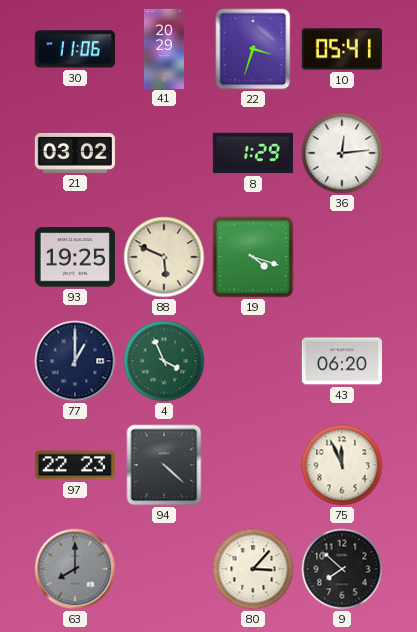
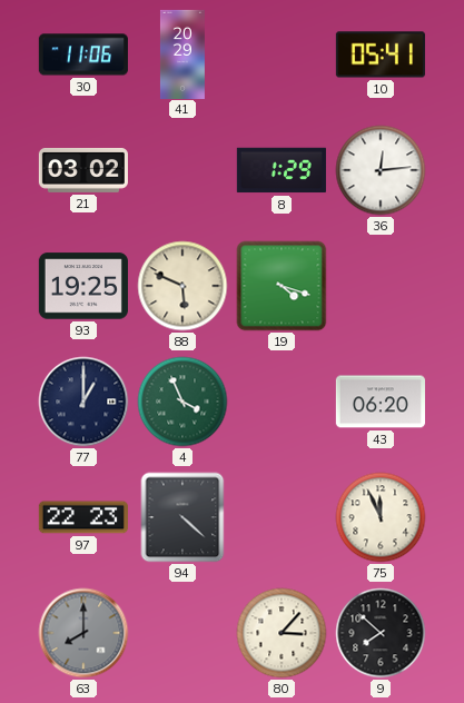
22: 3:33 -> none
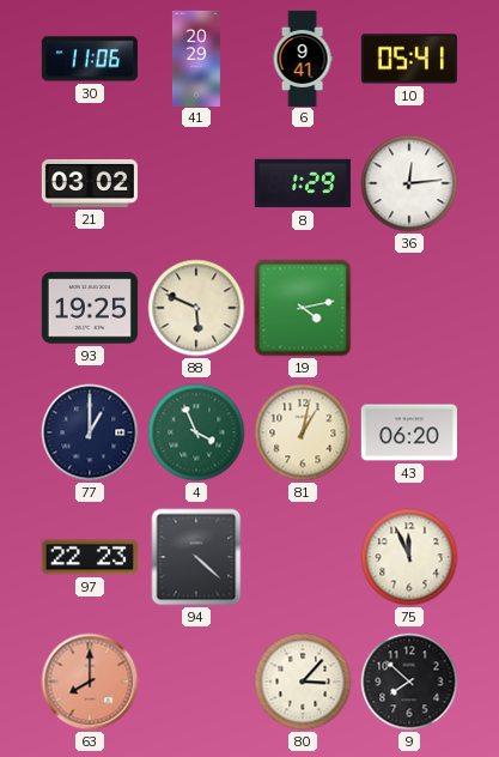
6: none -> 9:41
19: 4:18 -> 4:13
81: none -> 1:02
63 dial: grey -> salmon
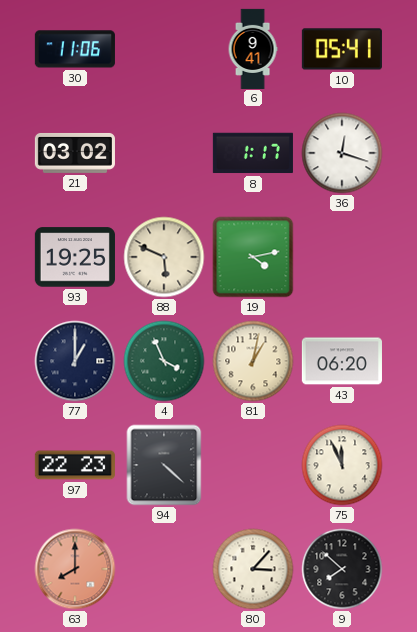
41: 20:29 -> none
8: 1:29 -> 1:17
36: 12:14 -> 12:18
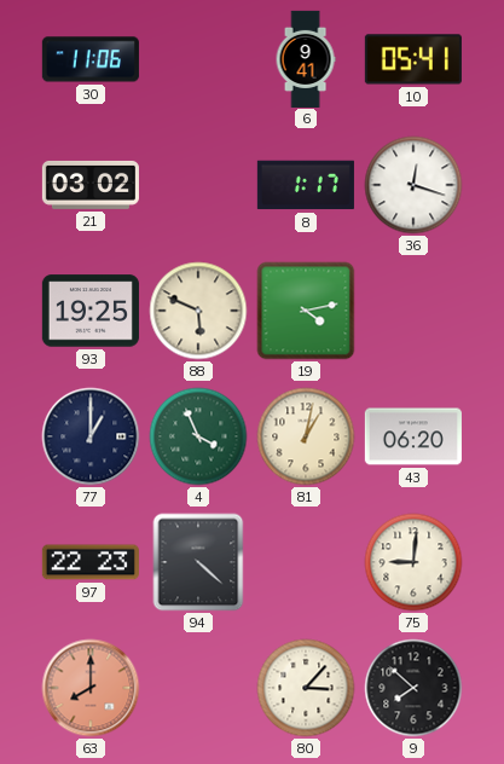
75: 11:56 -> 9:01
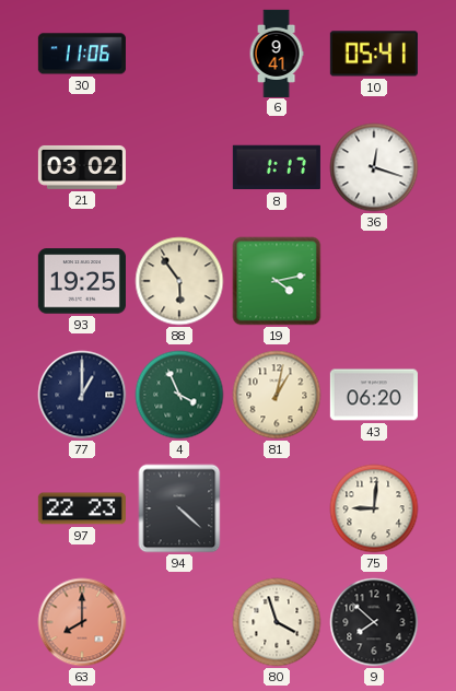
88: 5:49 -> 5:54
80: 3:07 -> 3:57
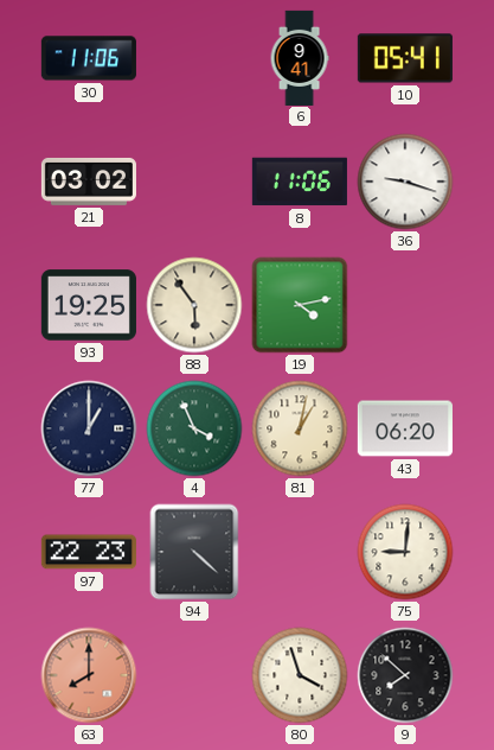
8: 1:17 -> 11:06
36: 12:18 -> 9:18
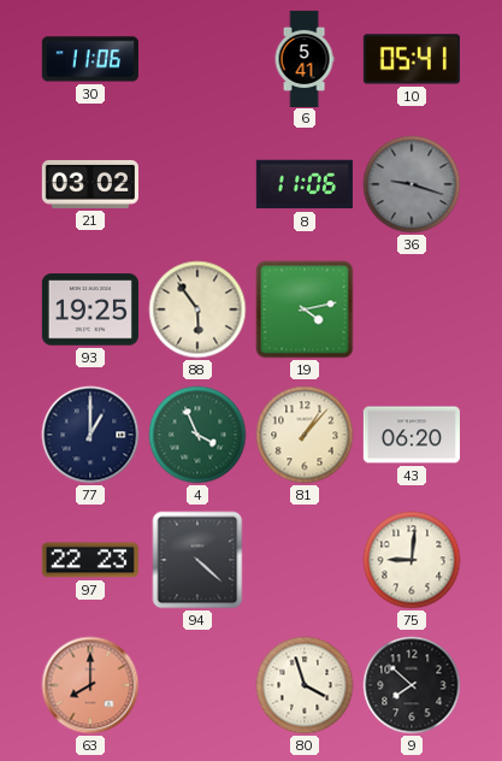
6: 9:41 -> 5:41
36 dial: white -> grey
81: 1:02 -> 1:07
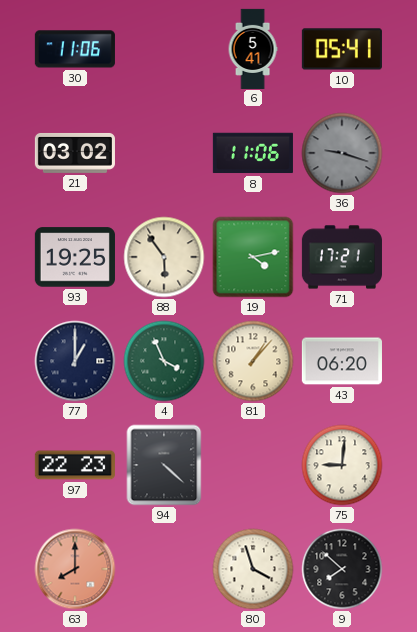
71: none -> 17:21
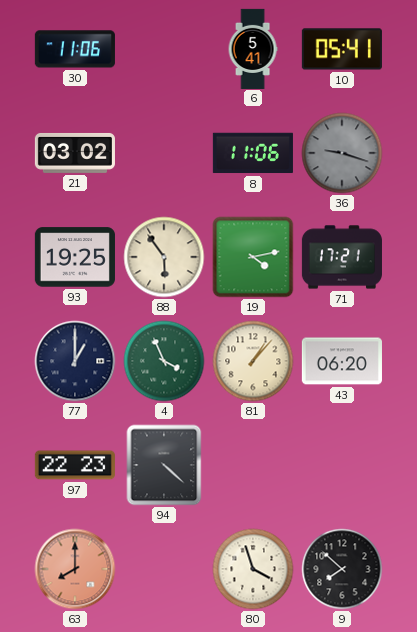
75: 9:01 -> none
